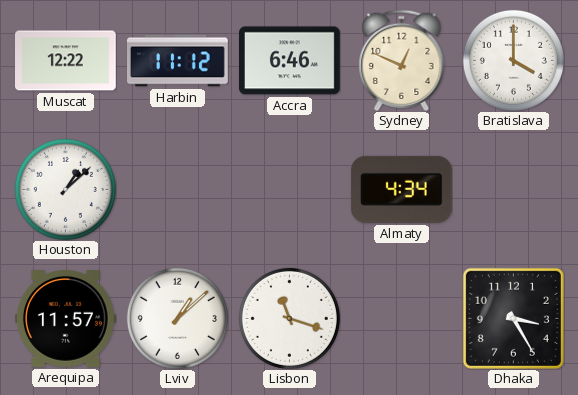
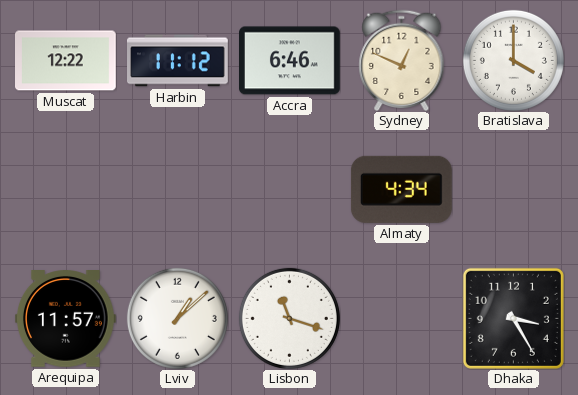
Houston: 1:08 -> none
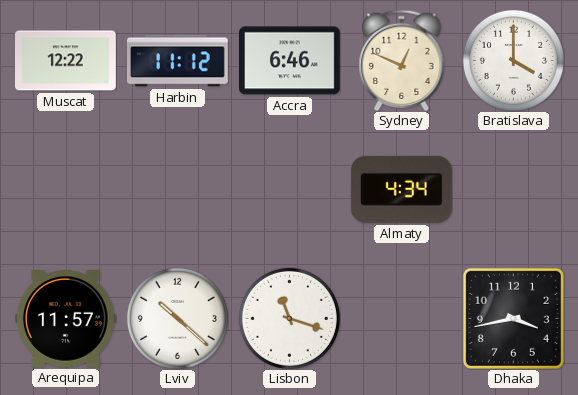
Lviv: 1:08 -> 10:22
Dhaka: 3:25 -> 3:43
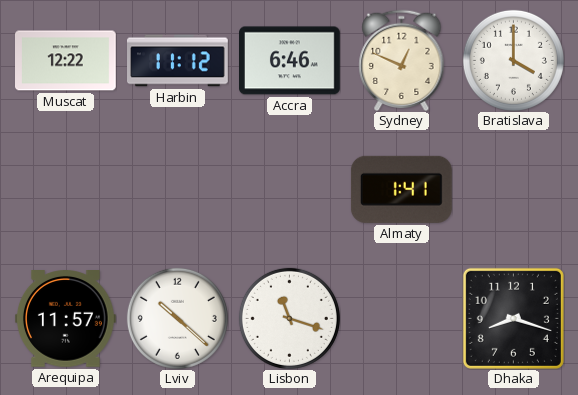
Almaty: 4:34 -> 1:41
Dhaka: 3:43 -> 8:18
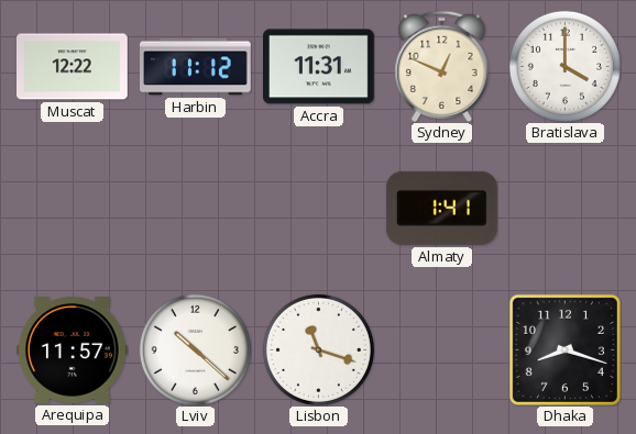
Accra: 6:46 -> 11:31
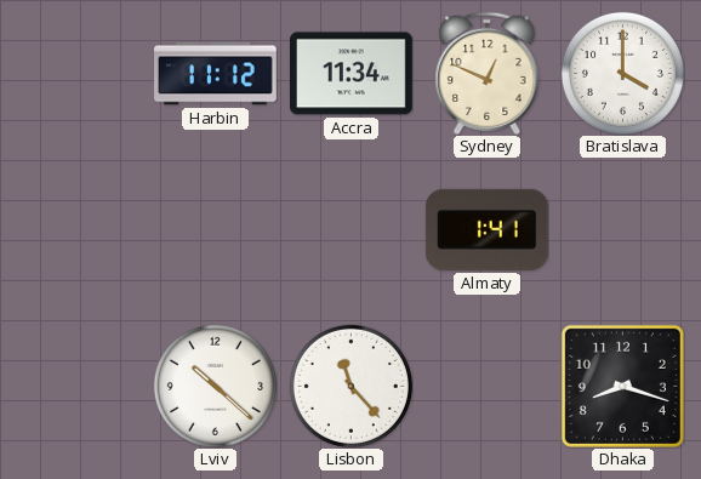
Muscat: 12:22 -> none
Accra: 11:31 -> 11:34
Arequipa: 11:57 -> none
Lisbon: 11:18 -> 11:23
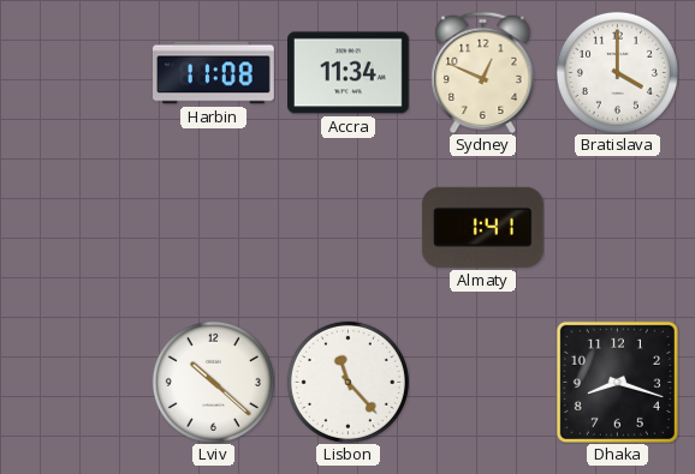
Harbin: 11:12 -> 11:08
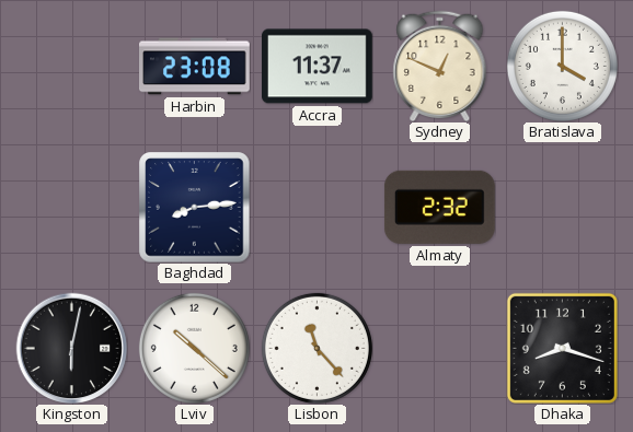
Harbin: 11:08 -> 23:08
Accra: 11:34 -> 11:37
Baghdad: none -> 8:14
Almaty: 1:41 -> 2:32
Kingston: none -> 6:02
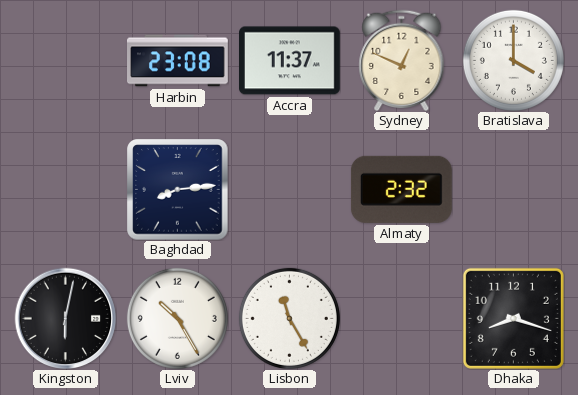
Lviv: 10:22 -> 10:25
Lisbon: 11:23 -> 11:25
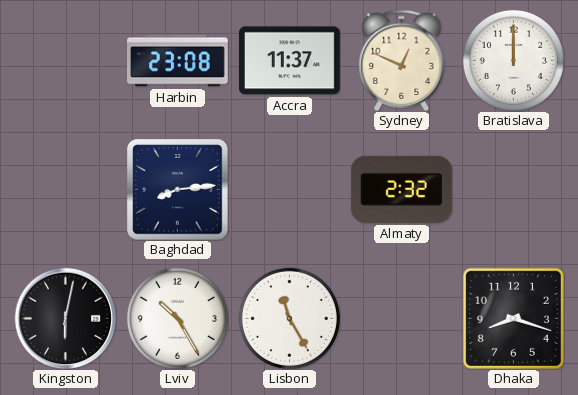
Bratislava: 4:00 -> 12:00
